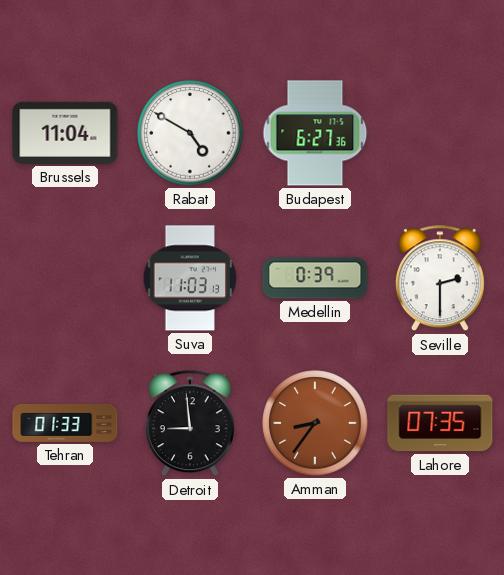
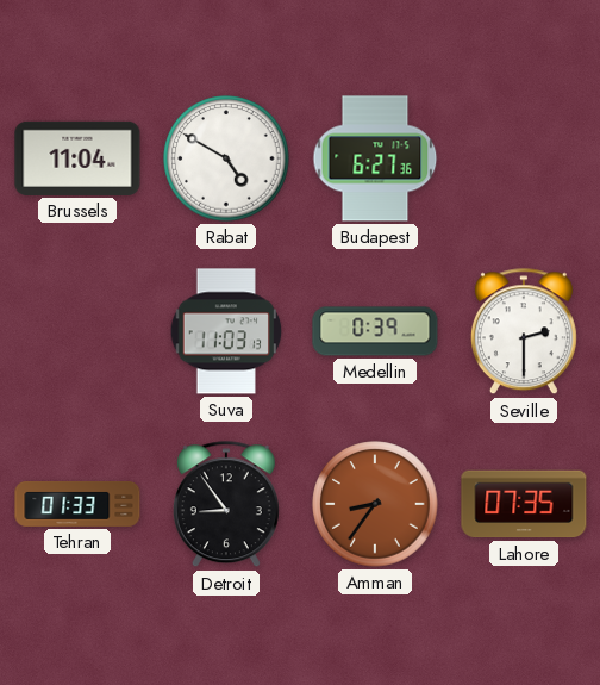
Detroit: 8:59 -> 8:54
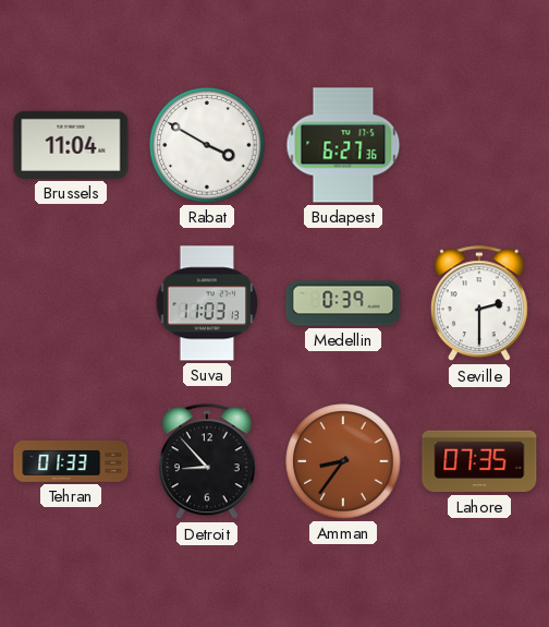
Rabat: 4:50 -> 3:50
Detroit: 8:54 -> 8:53
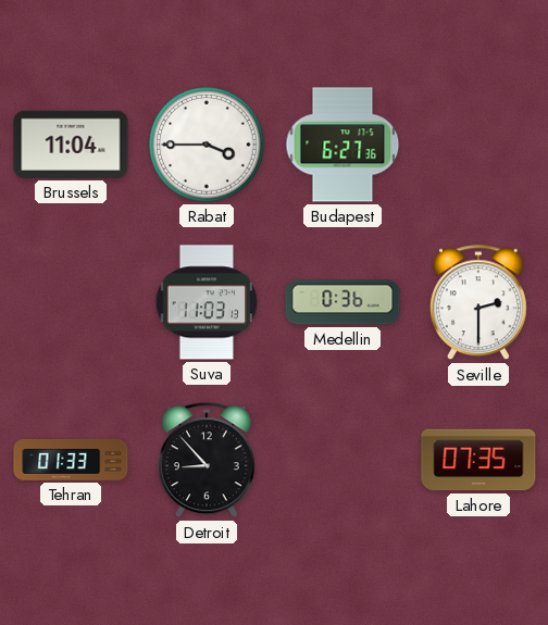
Rabat: 3:50 -> 3:45
Medellin: 0:39 -> 0:36
Amman: 8:36 -> none
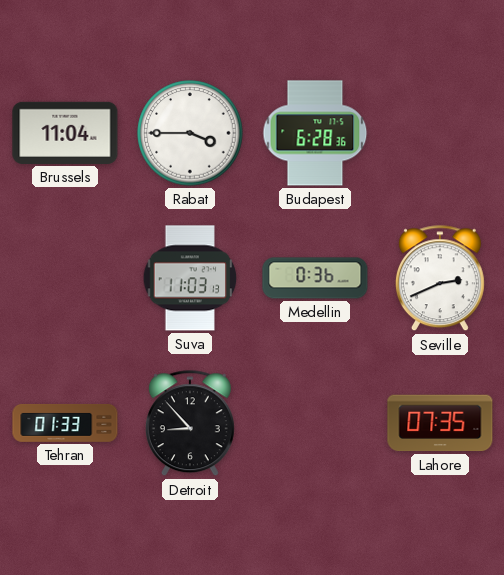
Budapest: 6:27 -> 6:28
Seville: 2:30 -> 2:41
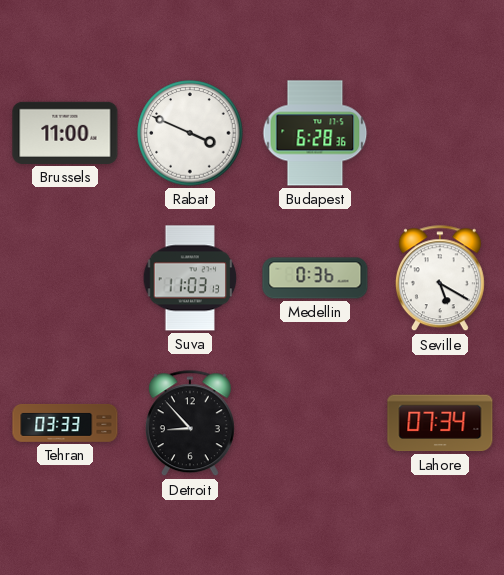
Brussels: 11:04 -> 11:00
Rabat: 3:45 -> 3:49
Seville: 2:41 -> 5:20
Tehran: 01:33 -> 03:33
Lahore: 07:35 -> 07:34
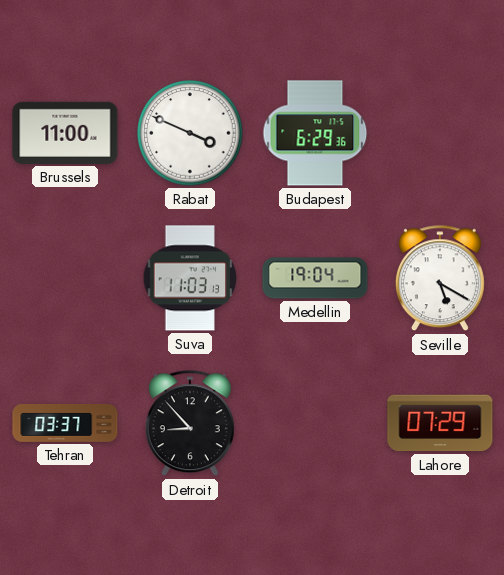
Budapest: 6:28 -> 6:29
Medellin: 0:36 -> 19:04
Tehran: 03:33 -> 03:37
Lahore: 07:34 -> 07:29
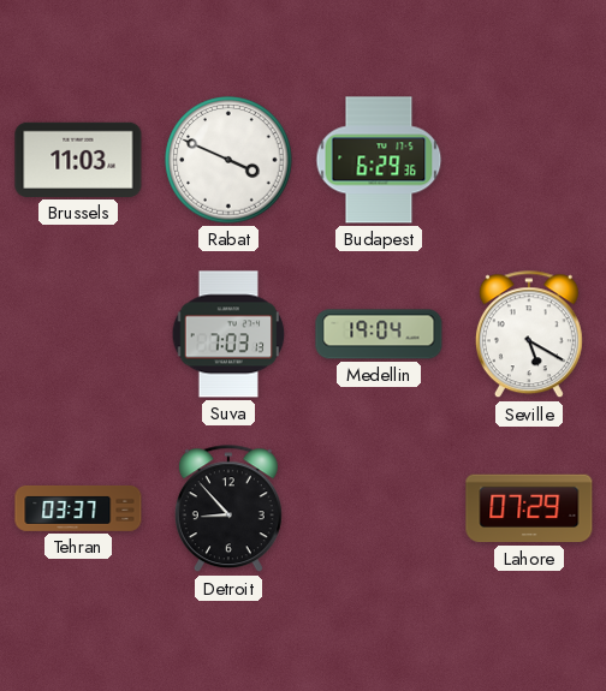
Brussels: 11:00 -> 11:03
Suva: 11:03 -> 7:03
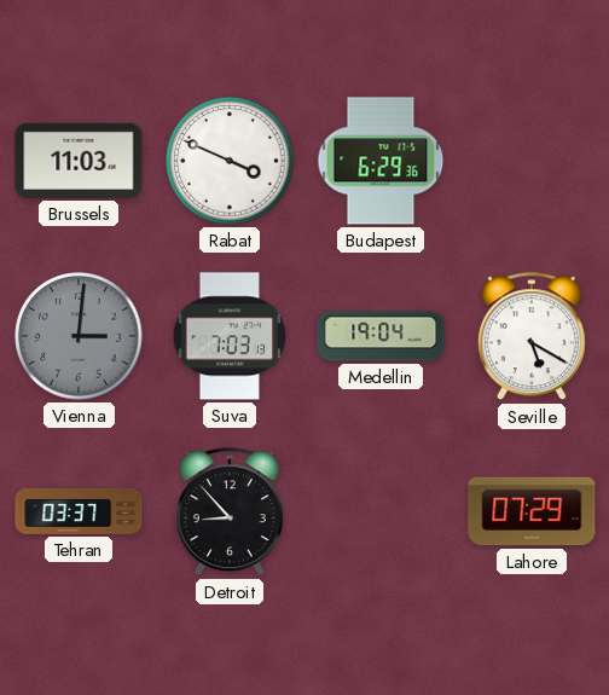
Vienna: none -> 3:01
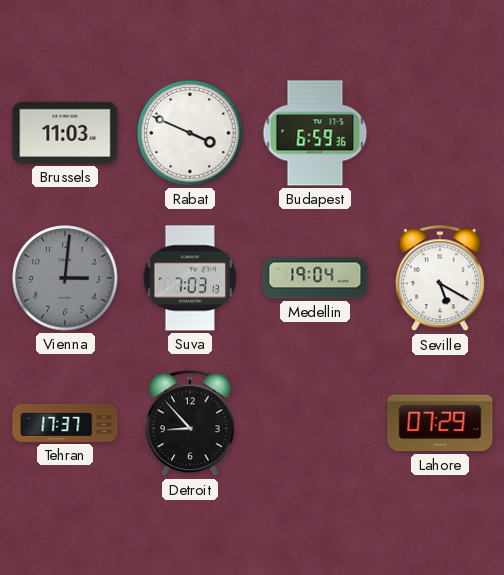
Budapest: 6:29 -> 6:59
Tehran: 03:37 -> 17:37
